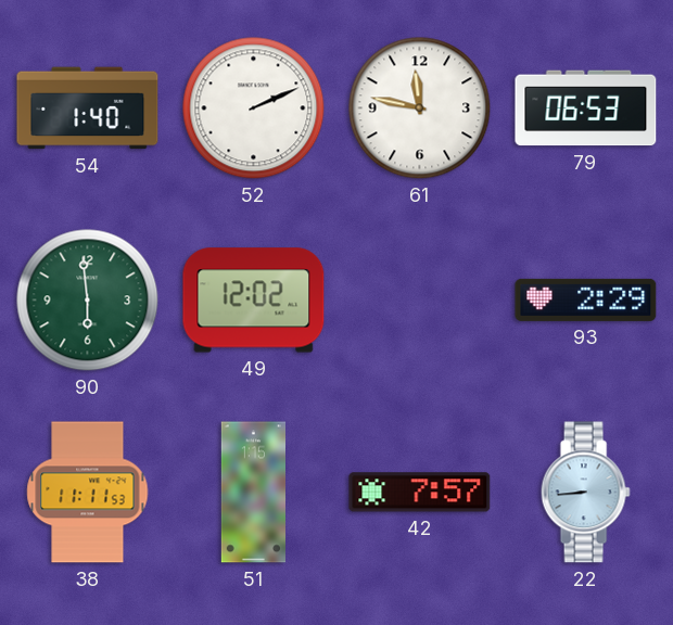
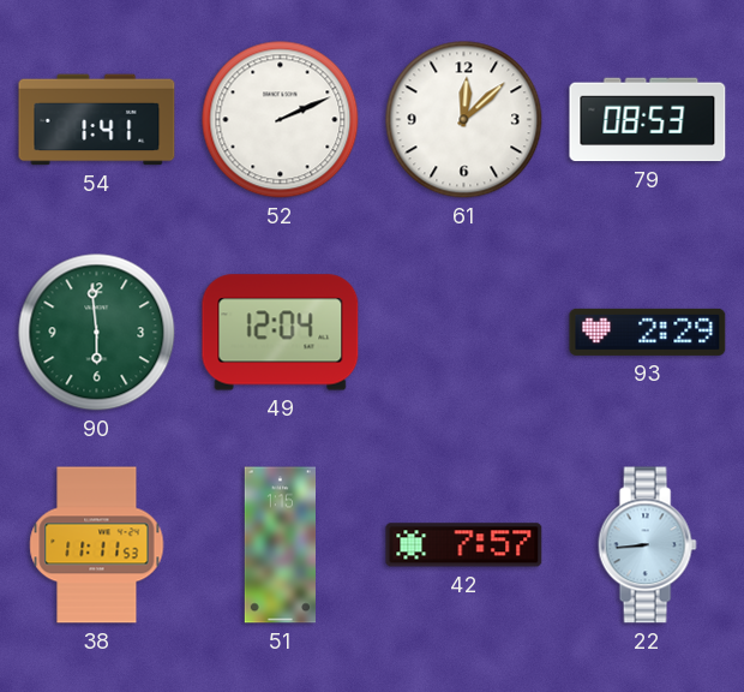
54: 1:40 -> 1:41
61: 11:47 -> 12:08
79: 06:53 -> 08:53
49: 12:02 -> 12:04
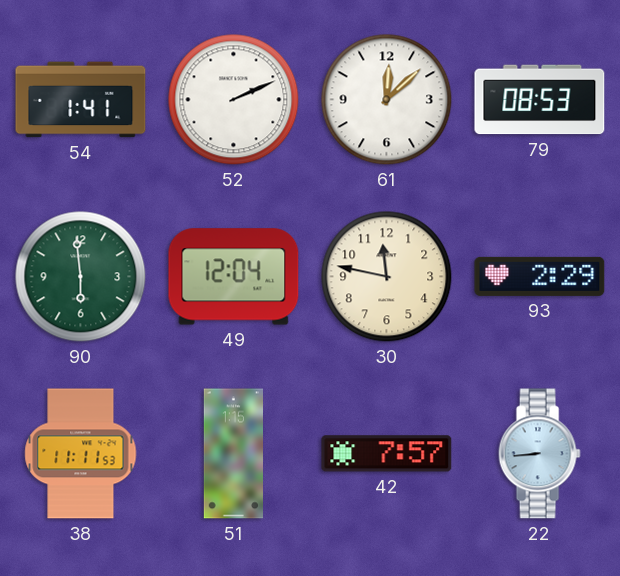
30: none -> 11:47
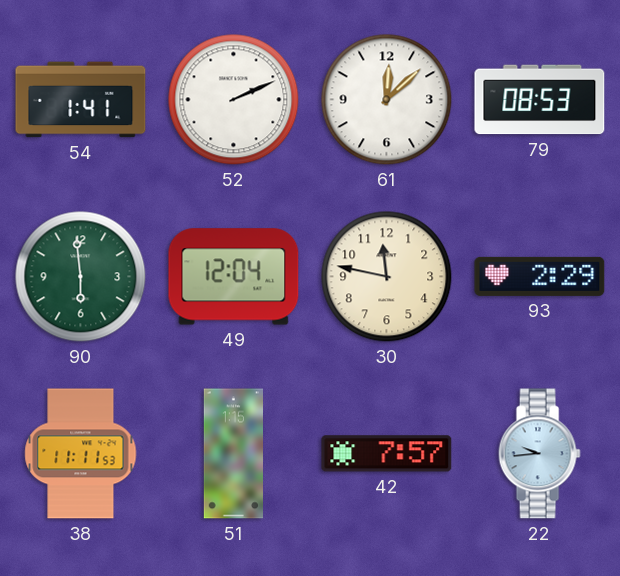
22: 8:44 -> 9:44
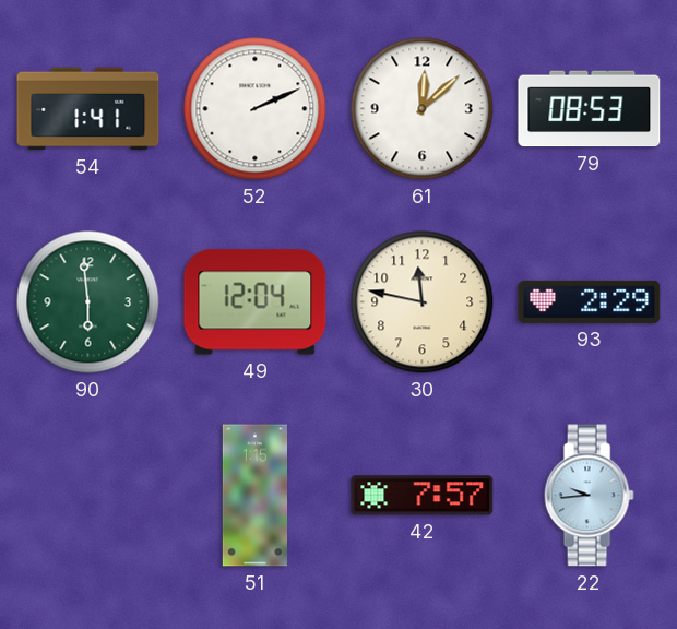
38: 11:11 -> none
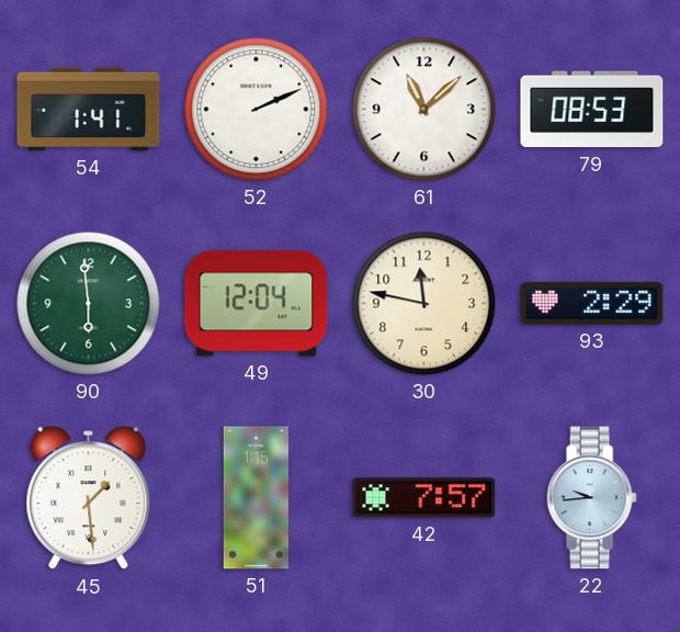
61: 12:08 -> 11:08
45: none -> 1:29
